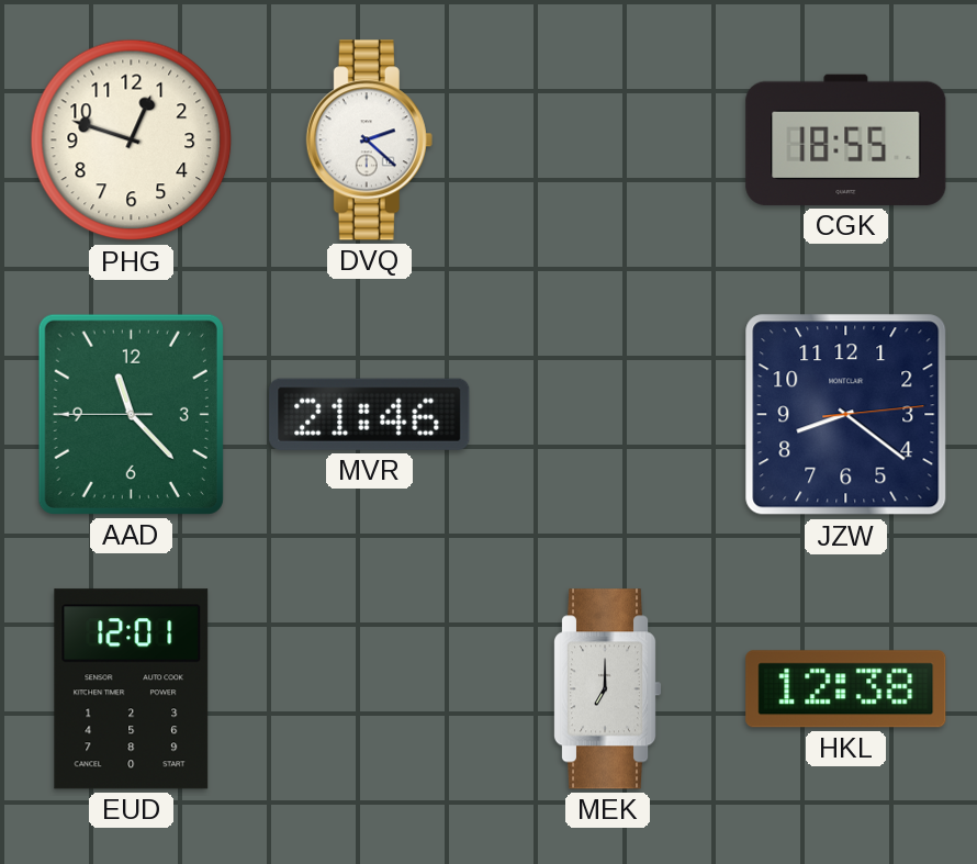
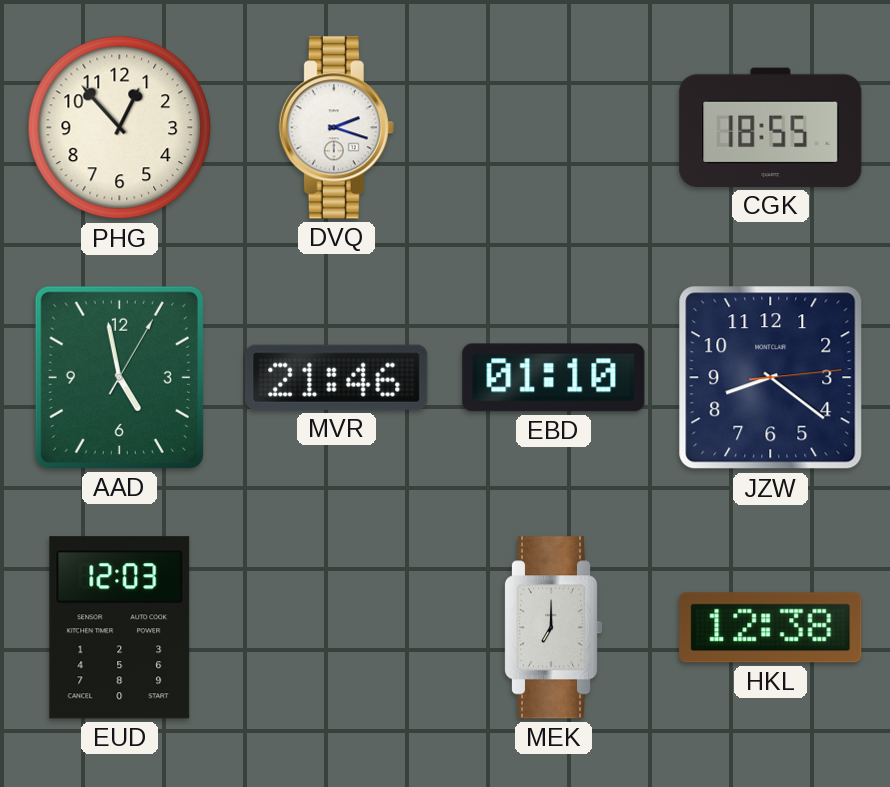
PHG: 12:48 -> 12:53
DVQ: 2:22 -> 2:18
AAD: 11:22 -> 4:58
EBD: none -> 01:10
EUD: 12:01 -> 12:03
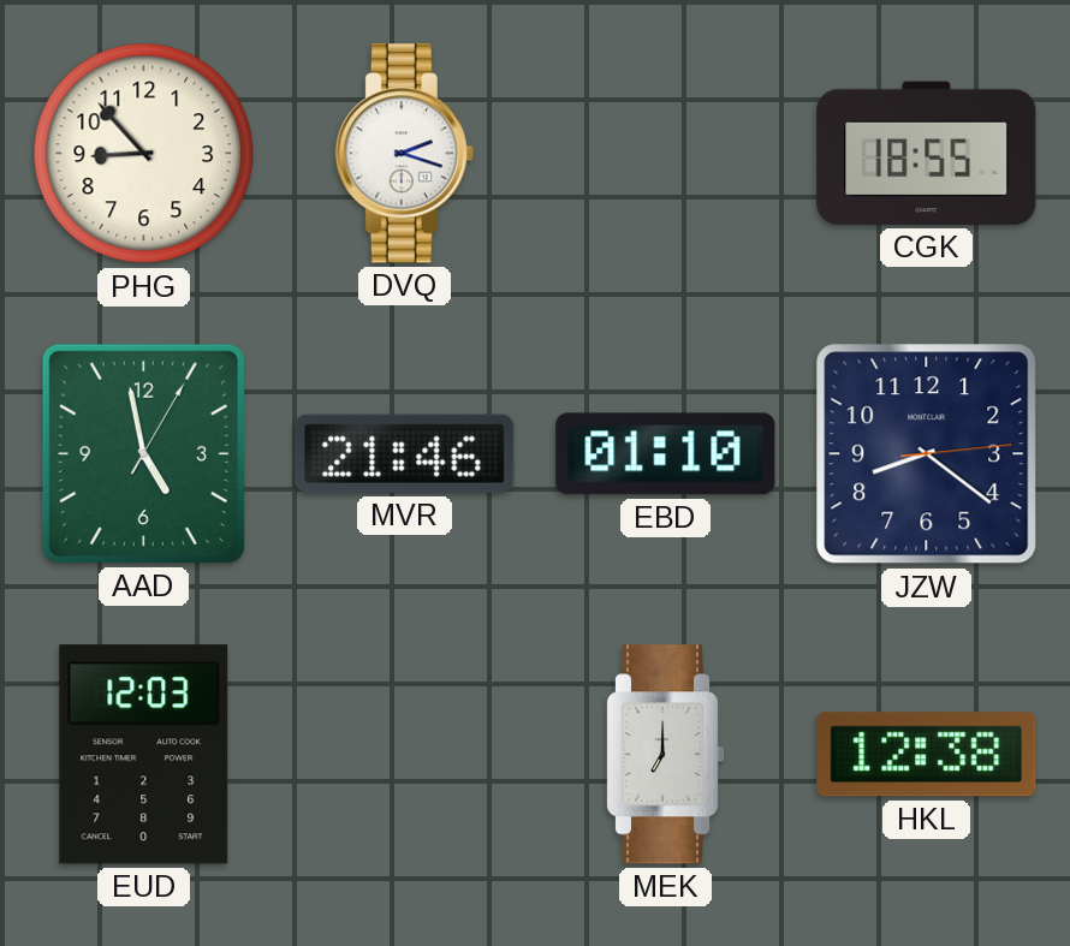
PHG: 12:53 -> 8:53
